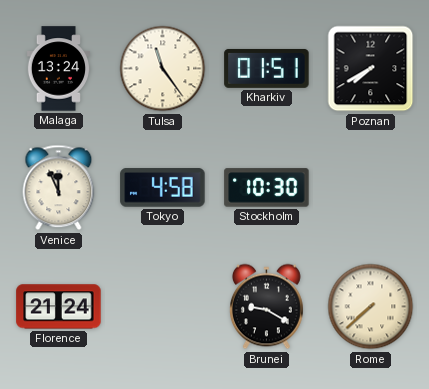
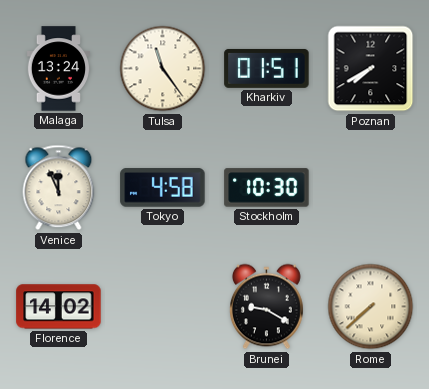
Florence: 21:24 -> 14:02
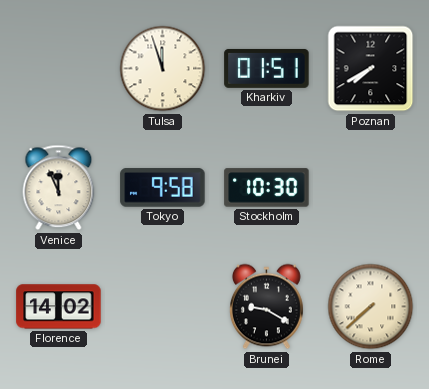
Malaga: 13:24 -> none
Tulsa: 11:24 -> 11:57
Tokyo: 4:58 -> 9:58
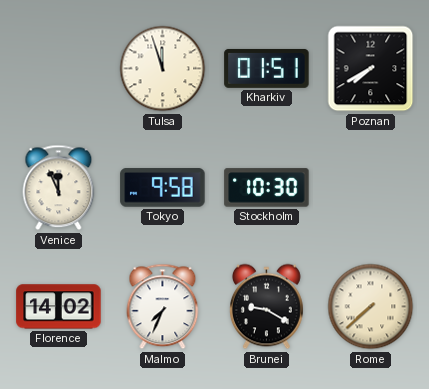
Malmo: none -> 7:34
